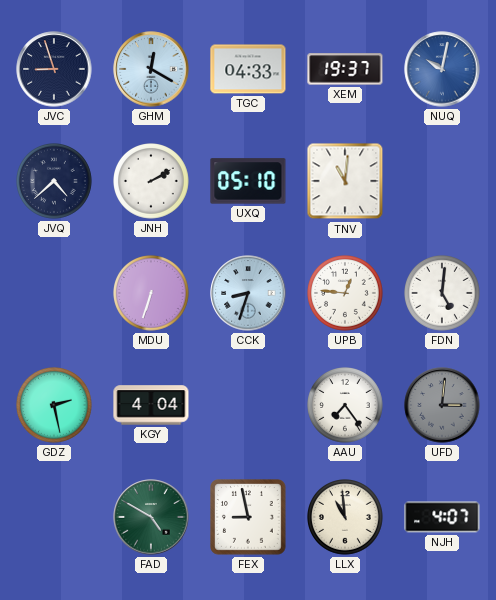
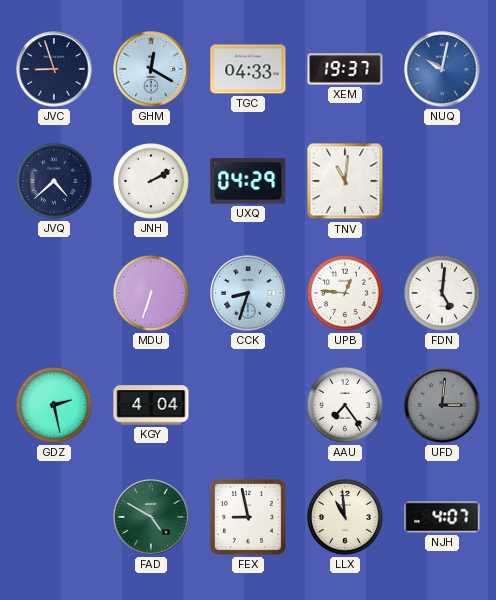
UXQ: 05:10 -> 04:29
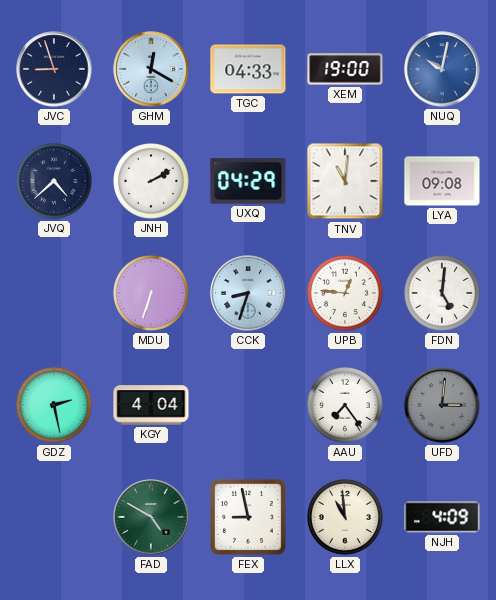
XEM: 19:37 -> 19:00
LYA: none -> 09:08
NJH: 4:07 -> 4:09
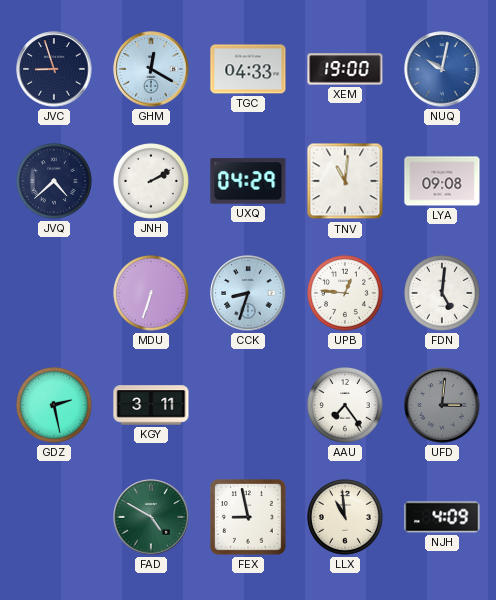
KGY: 4:04 -> 3:11
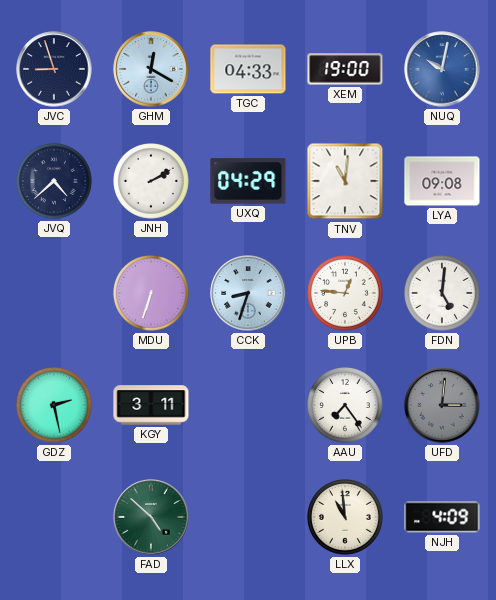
FAD: 4:50 -> 4:52
FEX: 8:58 -> none
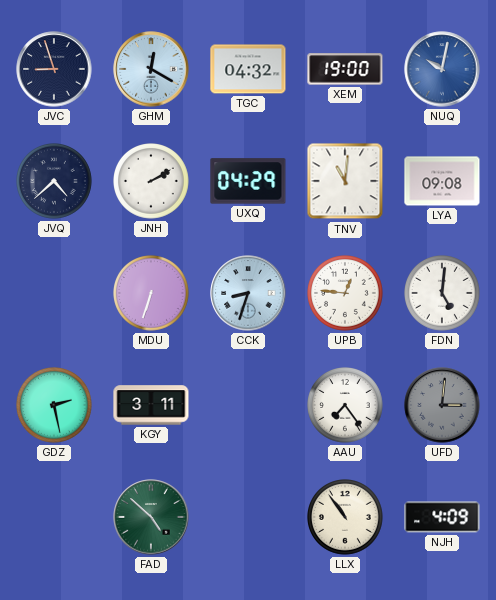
TGC: 04:33 -> 04:32
LLX: 10:59 -> 10:54
